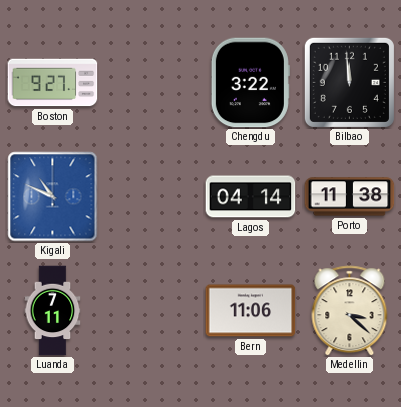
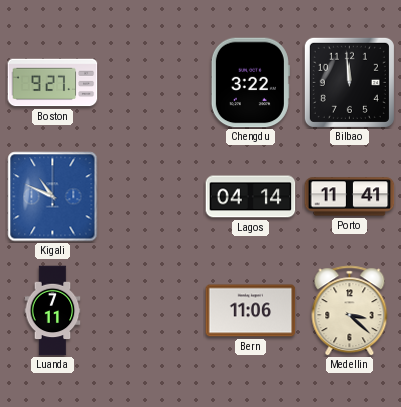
Porto: 11:38 -> 11:41
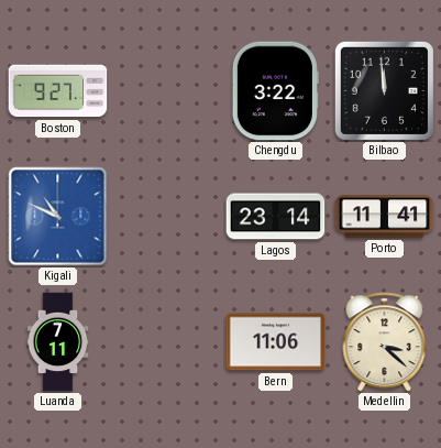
Lagos: 04:14 -> 23:14
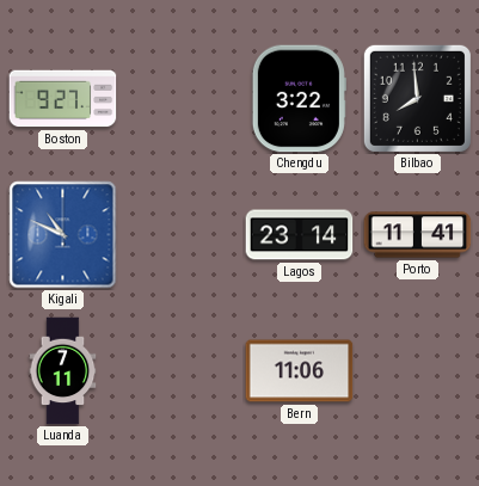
Bilbao: 11:59 -> 7:59
Medellin: 3:22 -> none
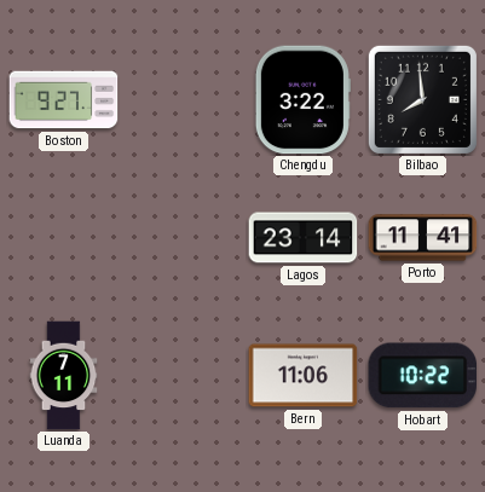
Kigali: 10:49 -> none
Hobart: none -> 10:22
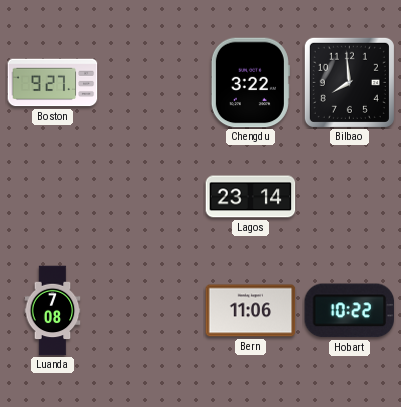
Porto: 11:41 -> none
Luanda: 7:11 -> 7:08
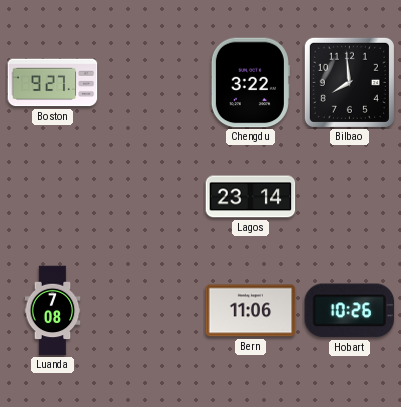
Hobart: 10:22 -> 10:26
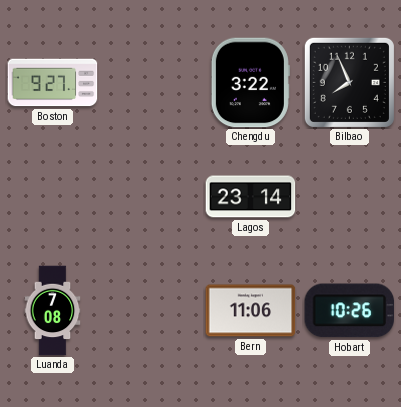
Bilbao: 7:59 -> 7:56
